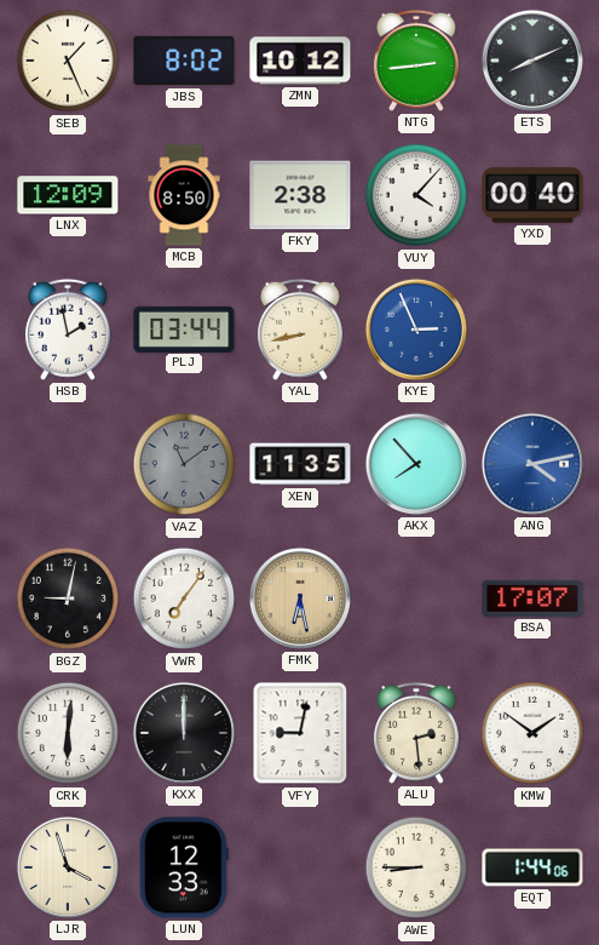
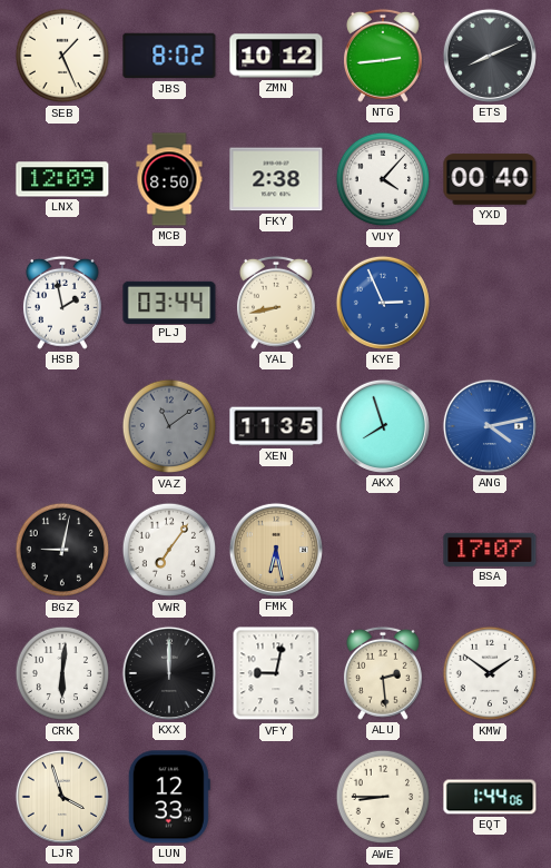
AKX: 7:53 -> 7:57
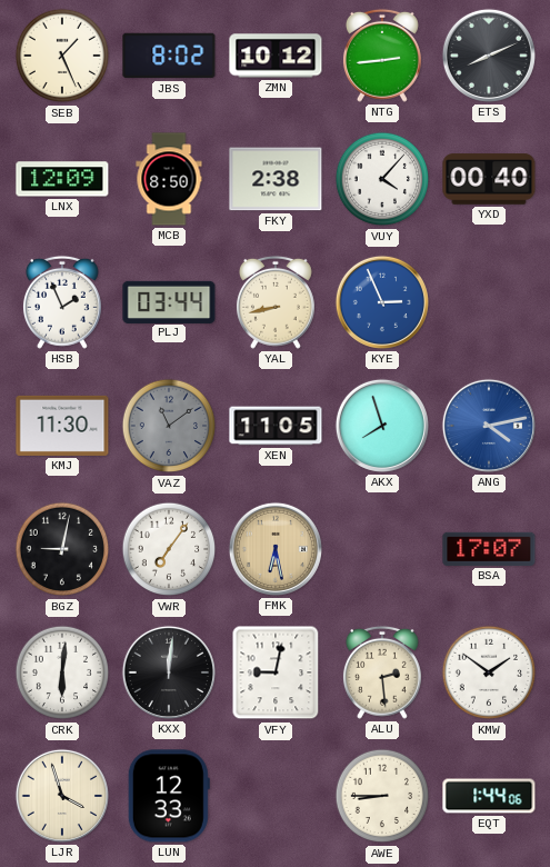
HSB: 1:58 -> 1:56
KMJ: none -> 11:30
XEN: 11:35 -> 11:05
KXX: 12:00 -> 12:01
